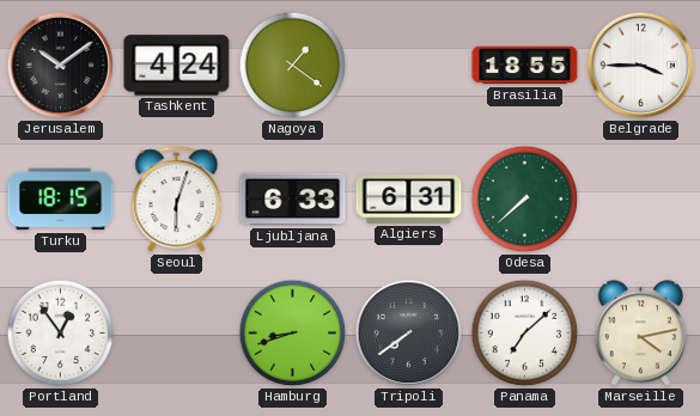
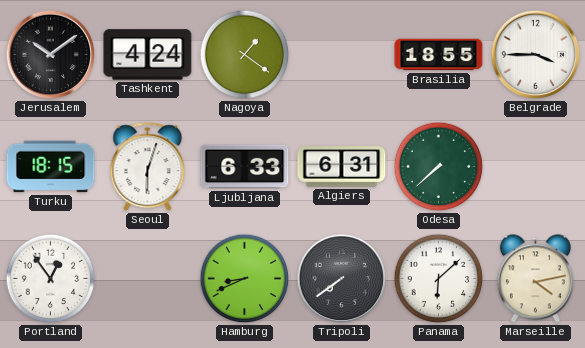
Hamburg: 8:42 -> 8:41
Panama: 7:08 -> 6:08
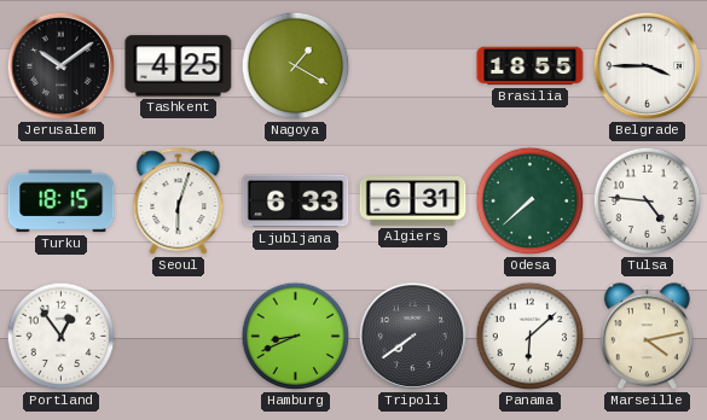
Tashkent: 4:24 -> 4:25
Nagoya: 1:21 -> 1:20
Tulsa: none -> 4:46
